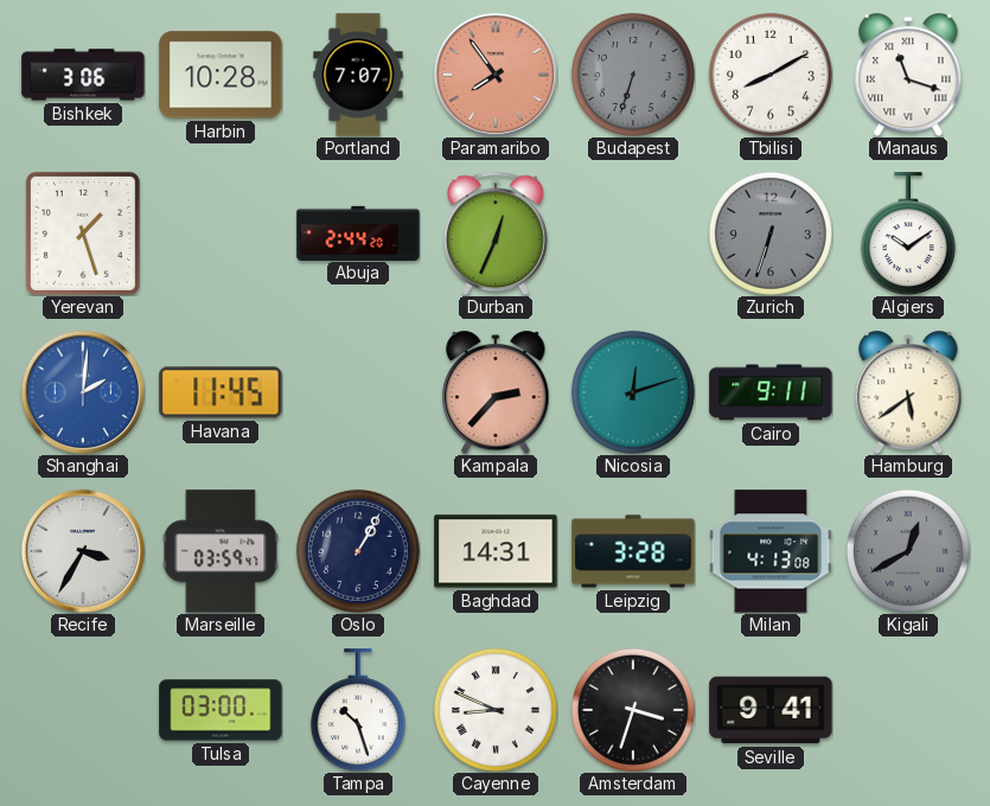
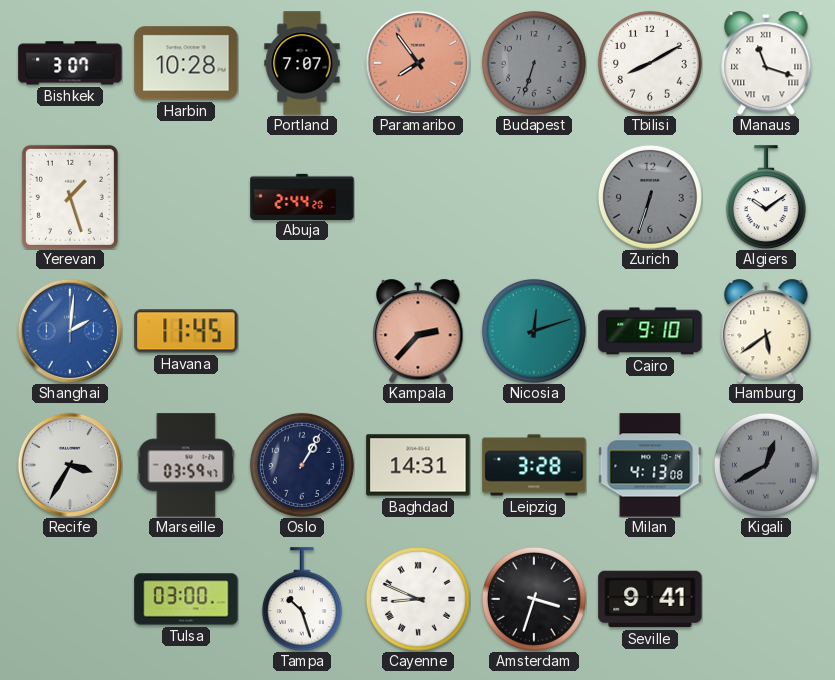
Bishkek: 3:06 -> 3:07
Durban: 12:34 -> none
Cairo: 9:11 -> 9:10
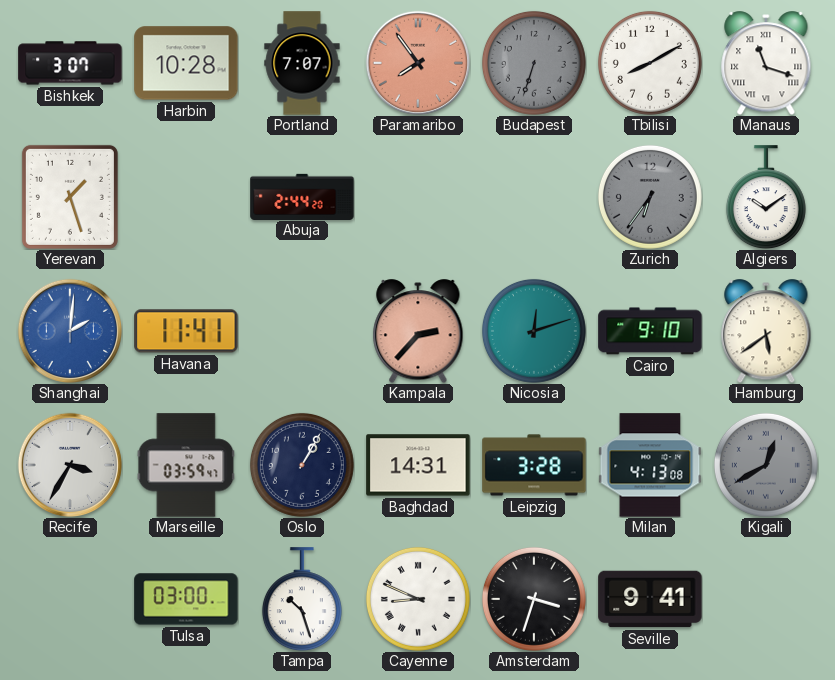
Zurich: 6:33 -> 6:36
Havana: 11:45 -> 11:41
